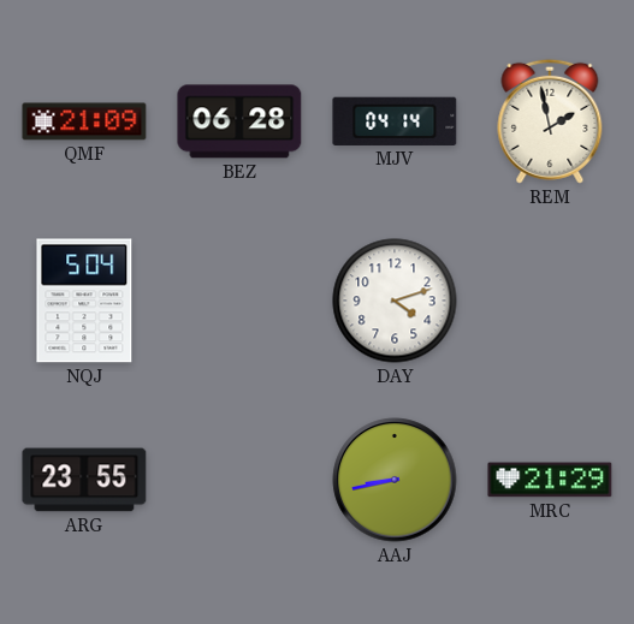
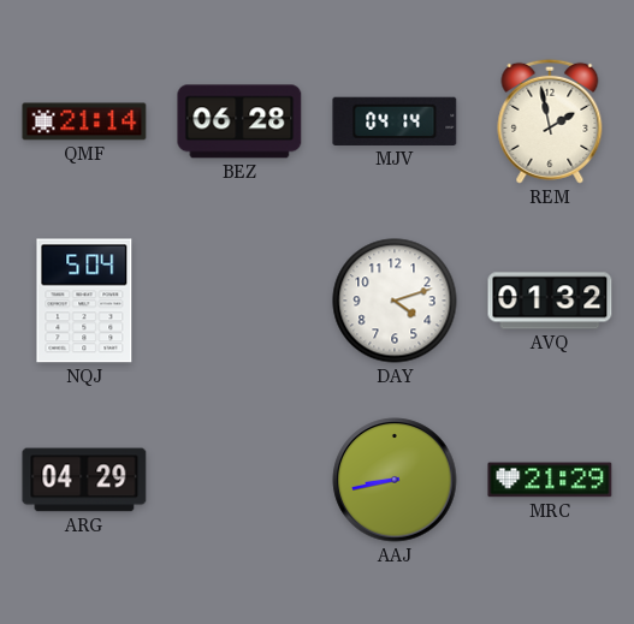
QMF: 21:09 -> 21:14
AVQ: none -> 01:32
ARG: 23:55 -> 04:29
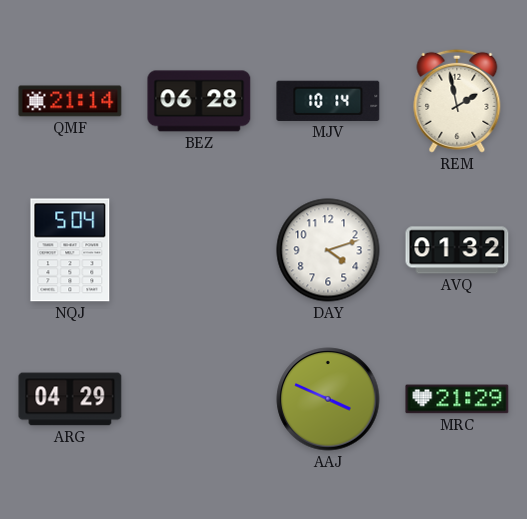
MJV: 04:14 -> 10:14
AAJ: 8:43 -> 3:49
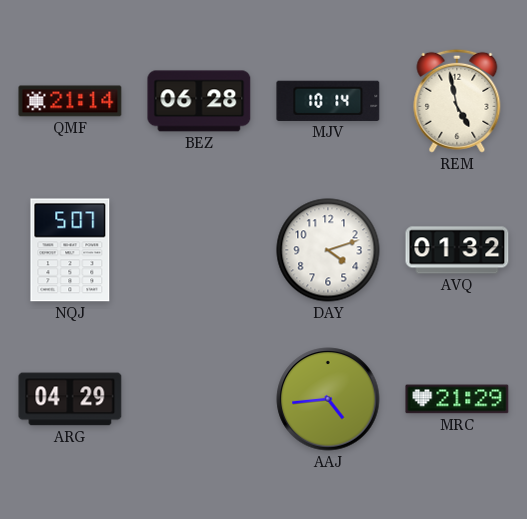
REM: 1:58 -> 4:58
NQJ: 5:04 -> 5:07
AAJ: 3:49 -> 4:44
